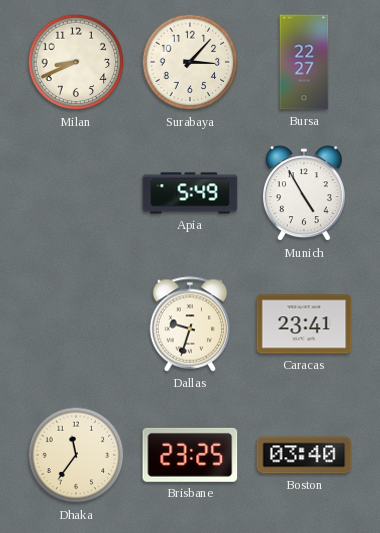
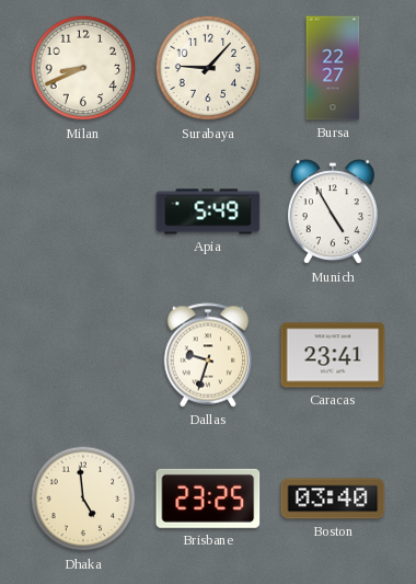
Surabaya: 3:07 -> 9:07
Dhaka: 11:36 -> 4:59
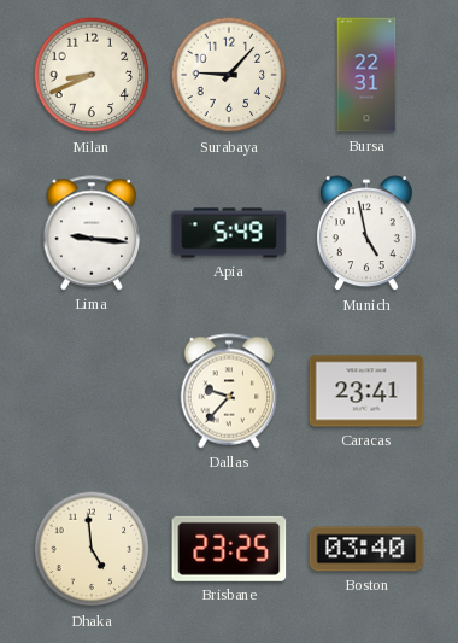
Bursa: 22:27 -> 22:31
Lima: none -> 9:16
Munich: 4:55 -> 4:58
Dallas: 9:33 -> 9:37
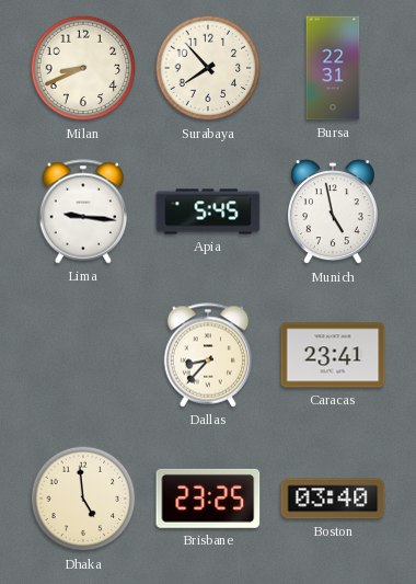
Surabaya: 9:07 -> 7:53
Apia: 5:49 -> 5:45
Dallas: 9:37 -> 8:37
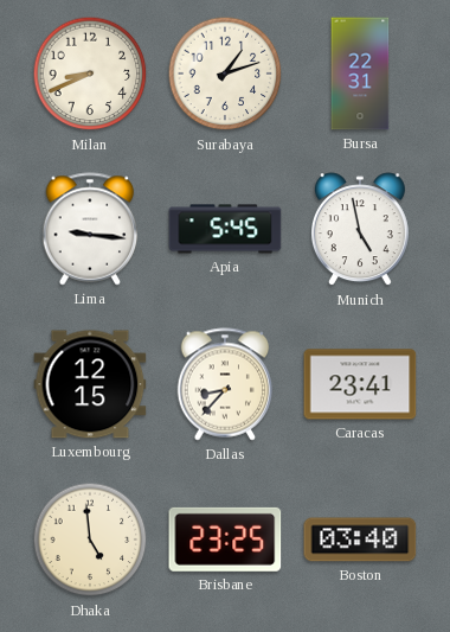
Surabaya: 7:53 -> 1:12
Luxembourg: none -> 12:15
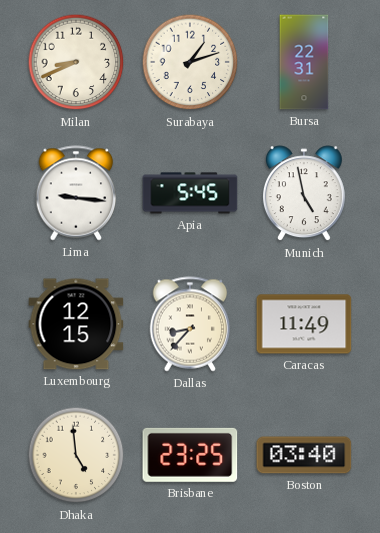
Caracas: 23:41 -> 11:49
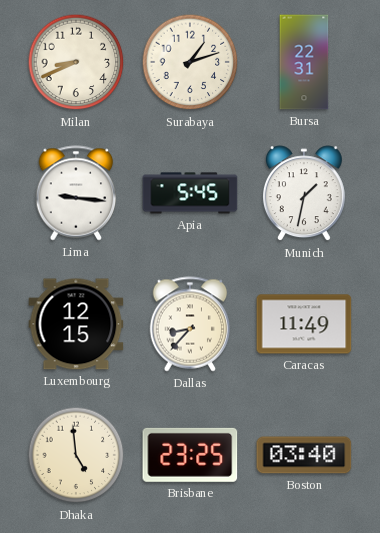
Munich: 4:58 -> 1:32
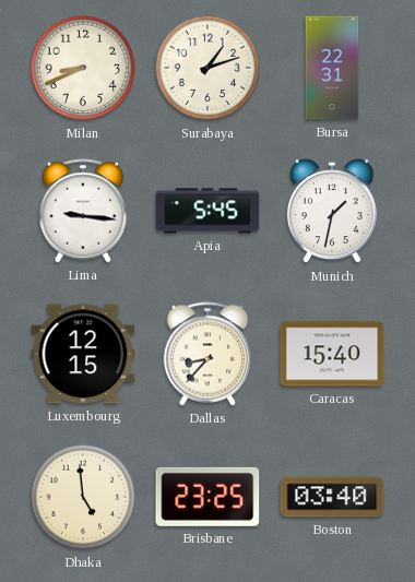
Caracas: 11:49 -> 15:40
